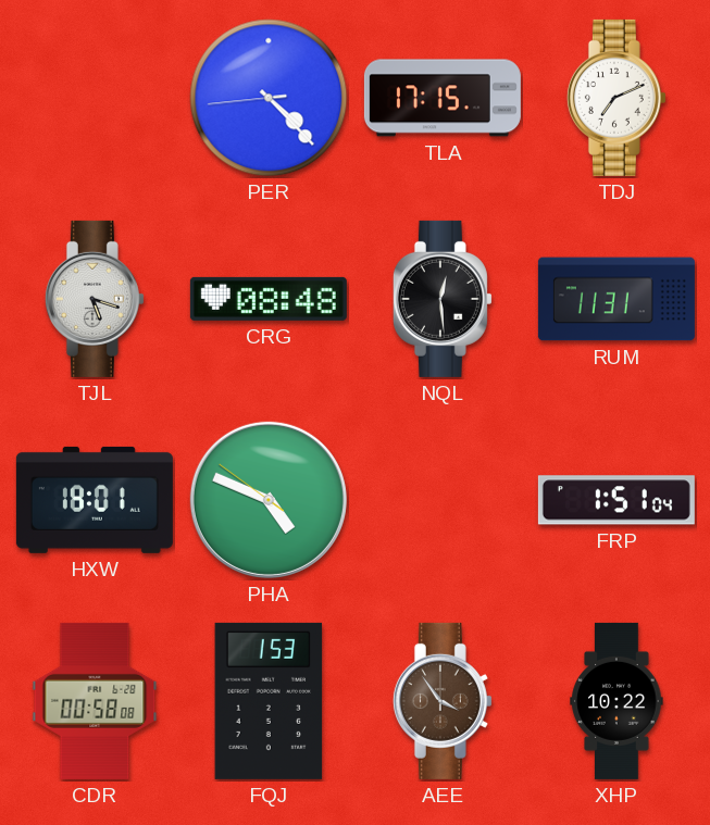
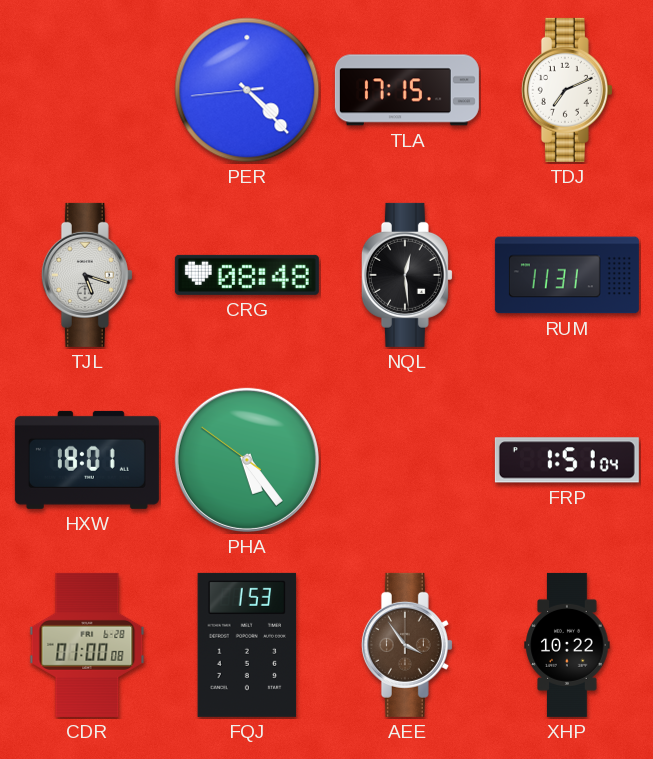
PHA: 4:48 -> 5:23
CDR: 00:58 -> 01:00
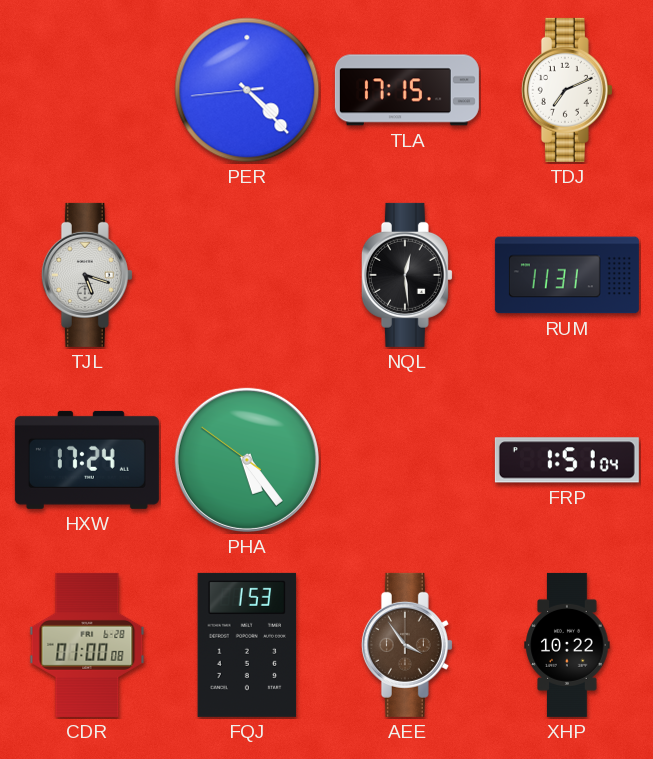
CRG: 08:48 -> none
HXW: 18:01 -> 17:24
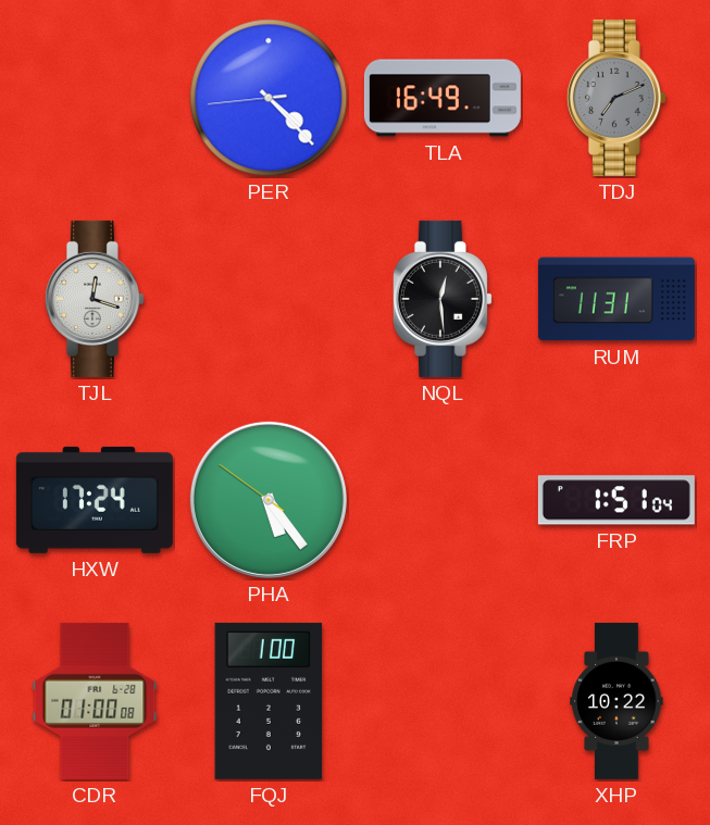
TLA: 17:15 -> 16:49
TDJ dial: white -> grey
TJL: 5:18 -> 12:18
FQJ: 1:53 -> 1:00
AEE: 3:54 -> none
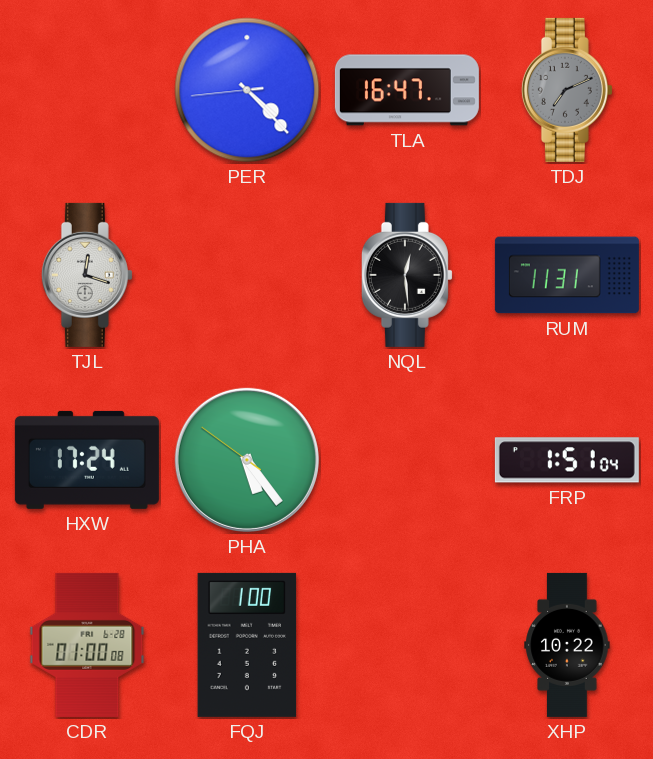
TLA: 16:49 -> 16:47
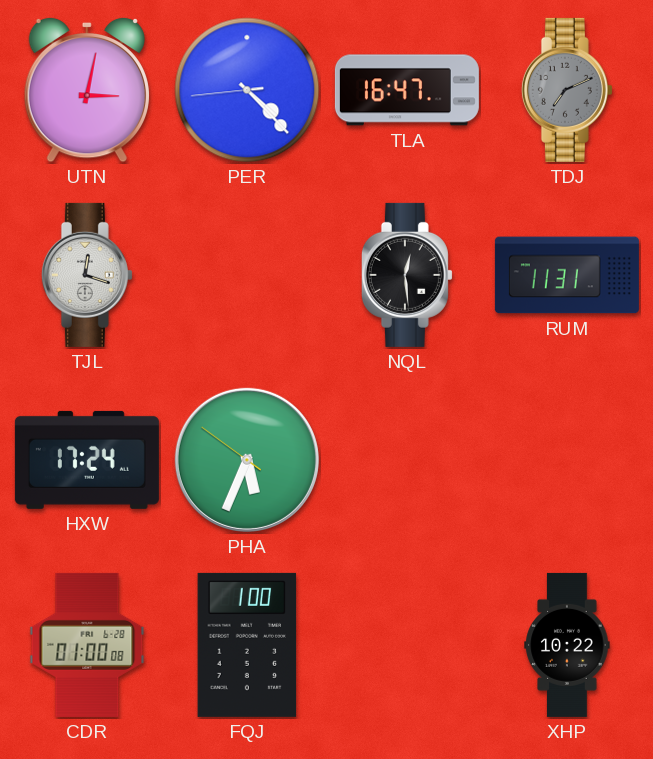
UTN: none -> 3:02
PHA: 5:23 -> 5:33
FRP: 1:51 -> none
